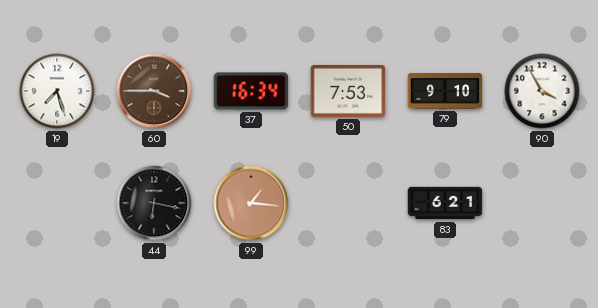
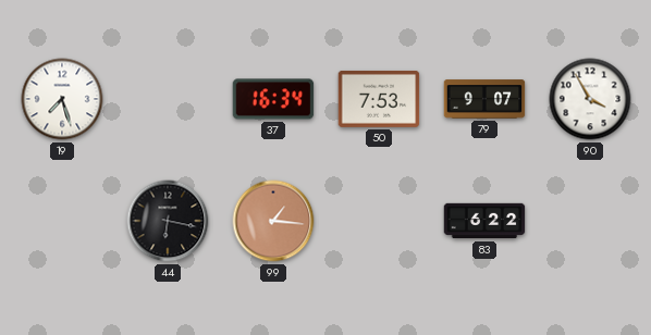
60: 3:45 -> none
79: 9:10 -> 9:07
83: 6:21 -> 6:22
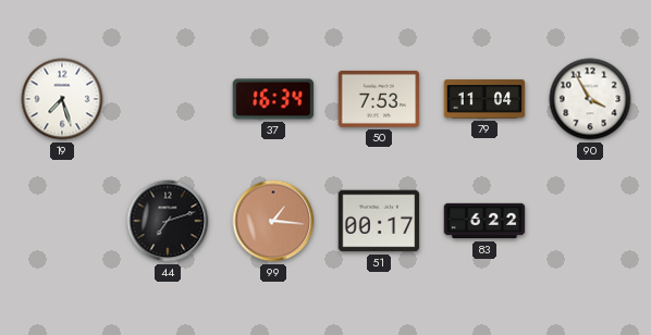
79: 9:07 -> 11:04
44: 6:17 -> 7:12
51: none -> 00:17
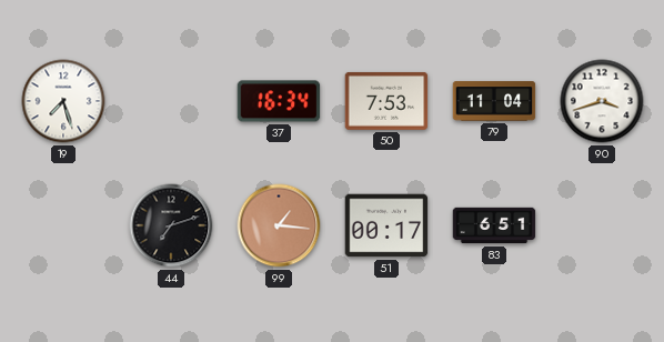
90: 3:55 -> 3:42
83: 6:22 -> 6:51
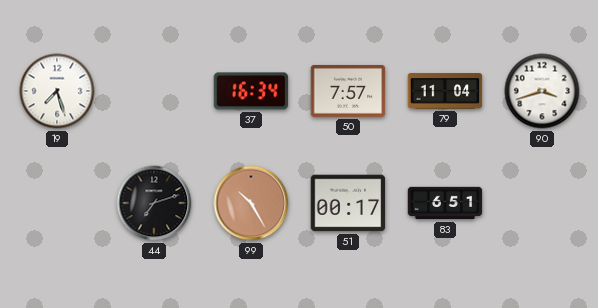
50: 7:53 -> 7:57
99: 1:16 -> 10:25
